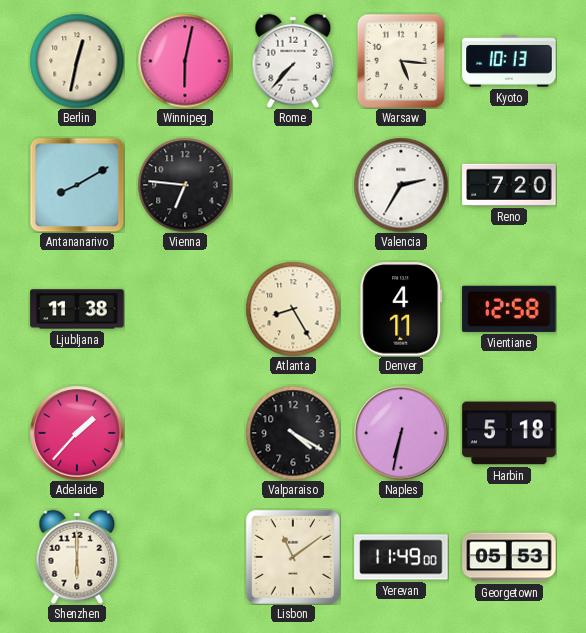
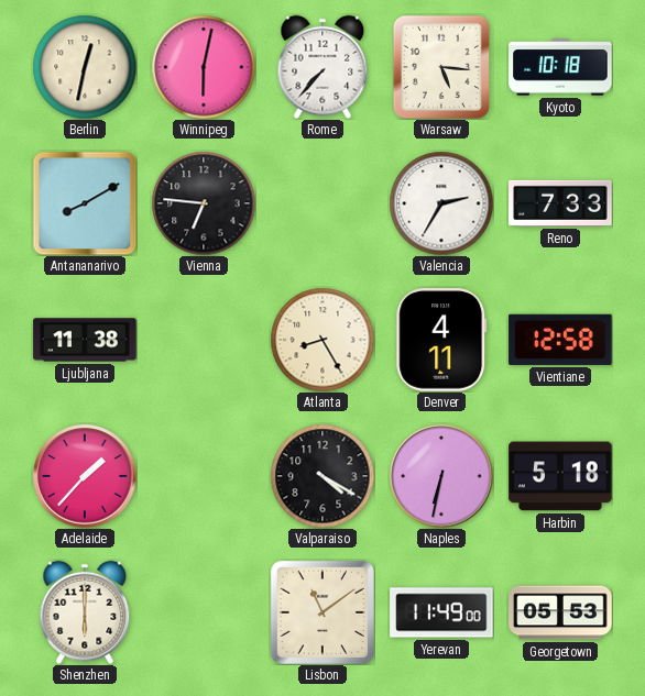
Kyoto: 10:13 -> 10:18
Reno: 7:20 -> 7:33
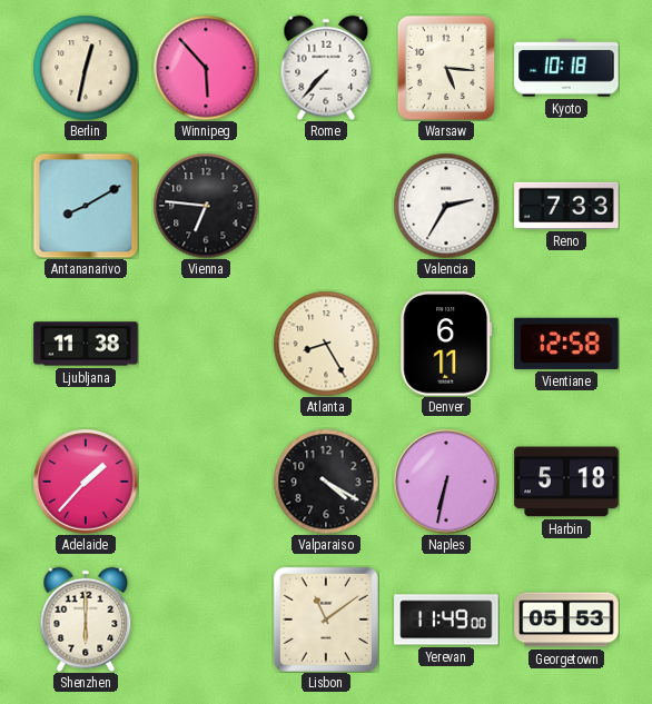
Winnipeg: 6:02 -> 5:53
Denver: 4:11 -> 6:11
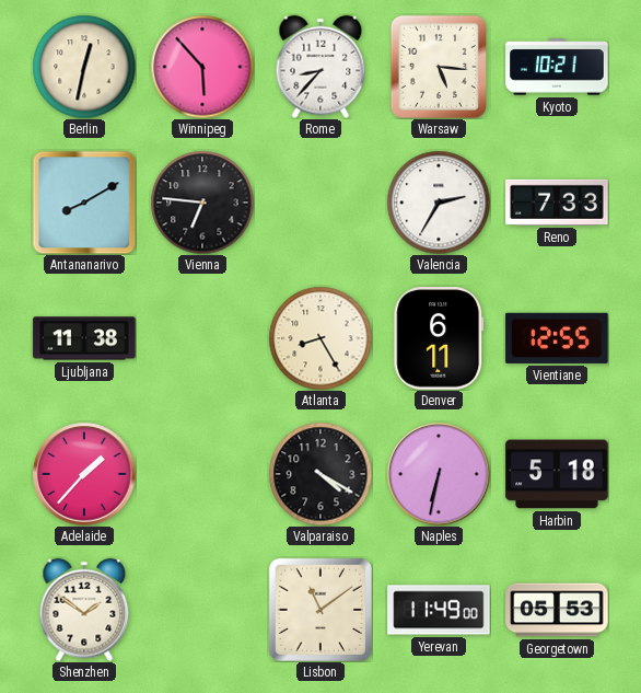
Rome: 7:37 -> 8:37
Kyoto: 10:18 -> 10:21
Vientiane: 12:58 -> 12:55
Shenzhen: 6:00 -> 1:51
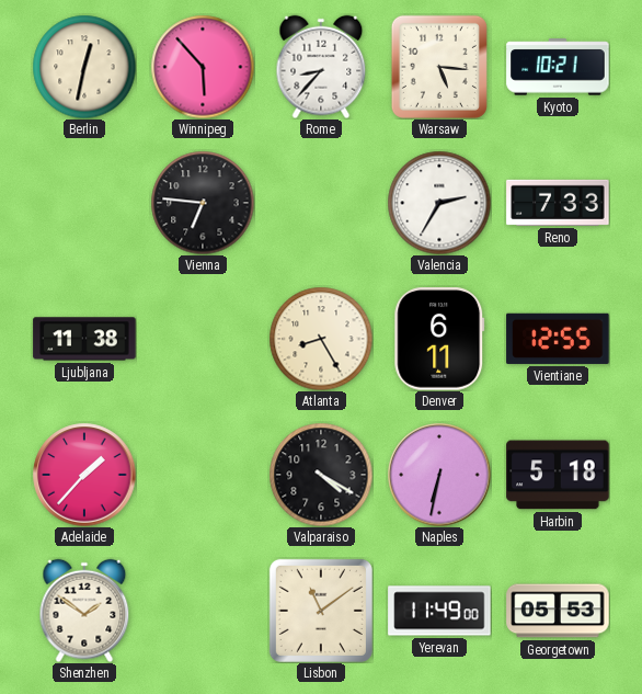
Antananarivo: 8:10 -> none
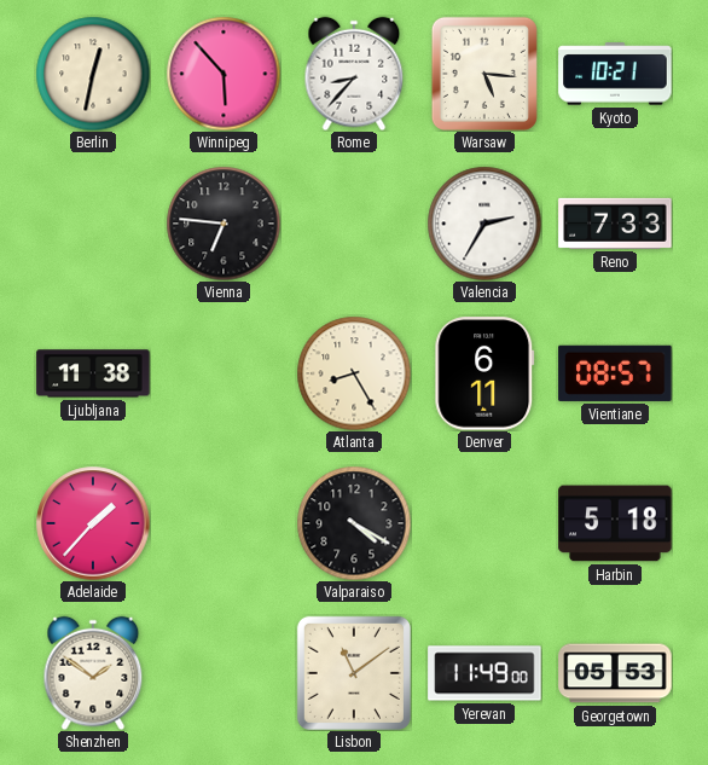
Vientiane: 12:55 -> 08:57
Naples: 6:32 -> none
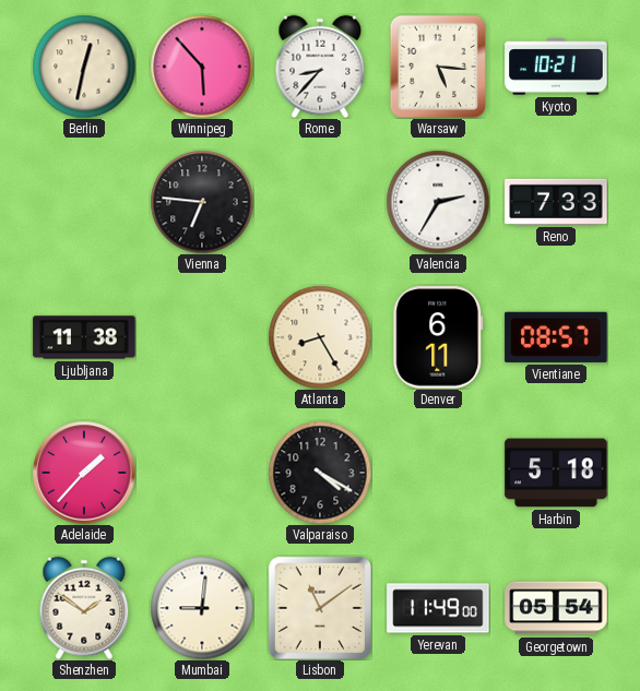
Mumbai: none -> 9:01
Georgetown: 05:53 -> 05:54
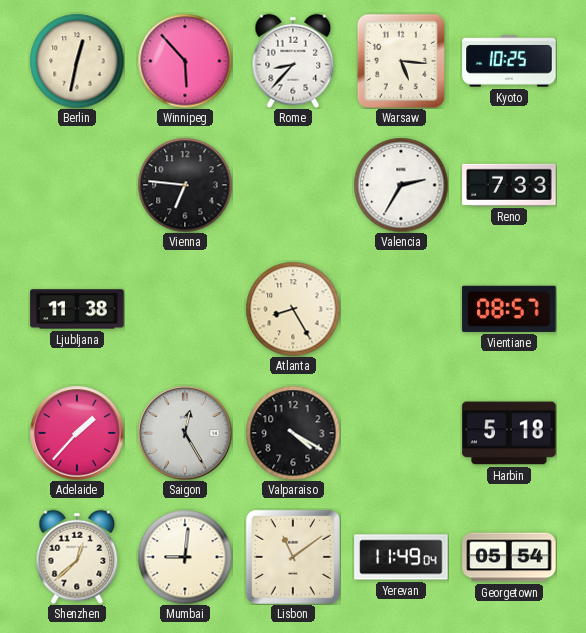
Kyoto: 10:21 -> 10:25
Denver: 6:11 -> none
Saigon: none -> 12:25
Shenzhen: 1:51 -> 12:38
Yerevan: 11:49:00 -> 11:49:04
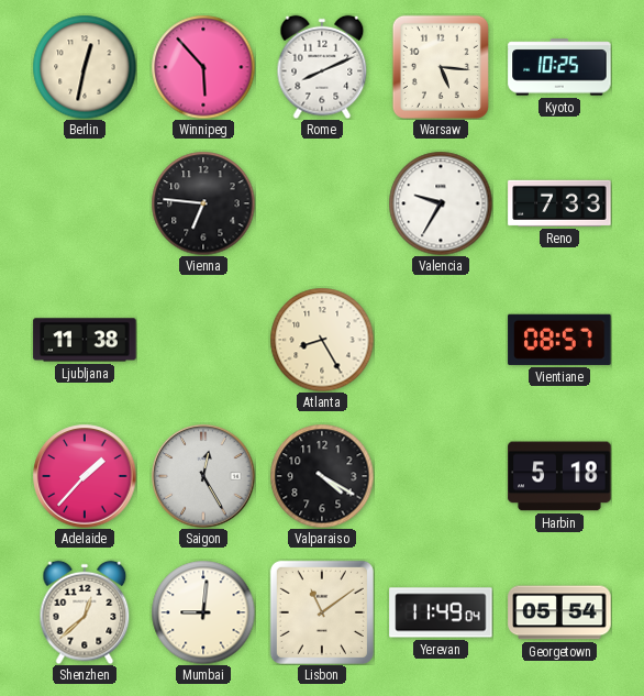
Rome: 8:37 -> 8:11
Valencia: 2:35 -> 9:35
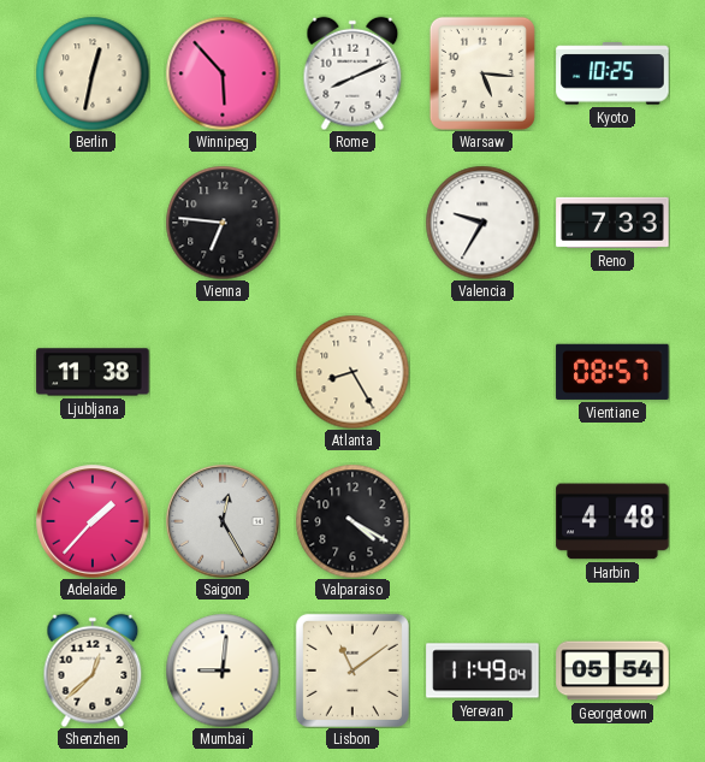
Harbin: 5:18 -> 4:48
